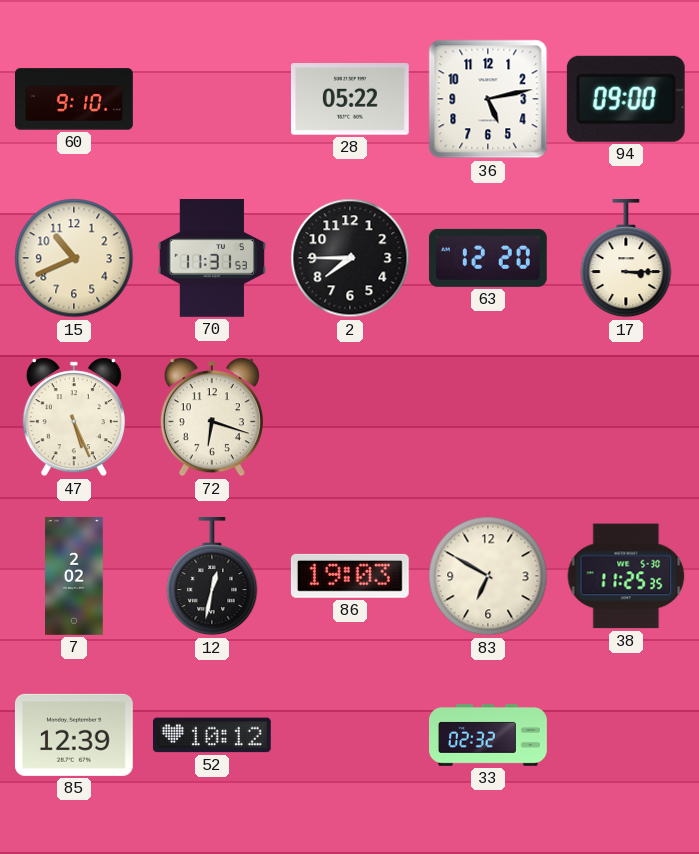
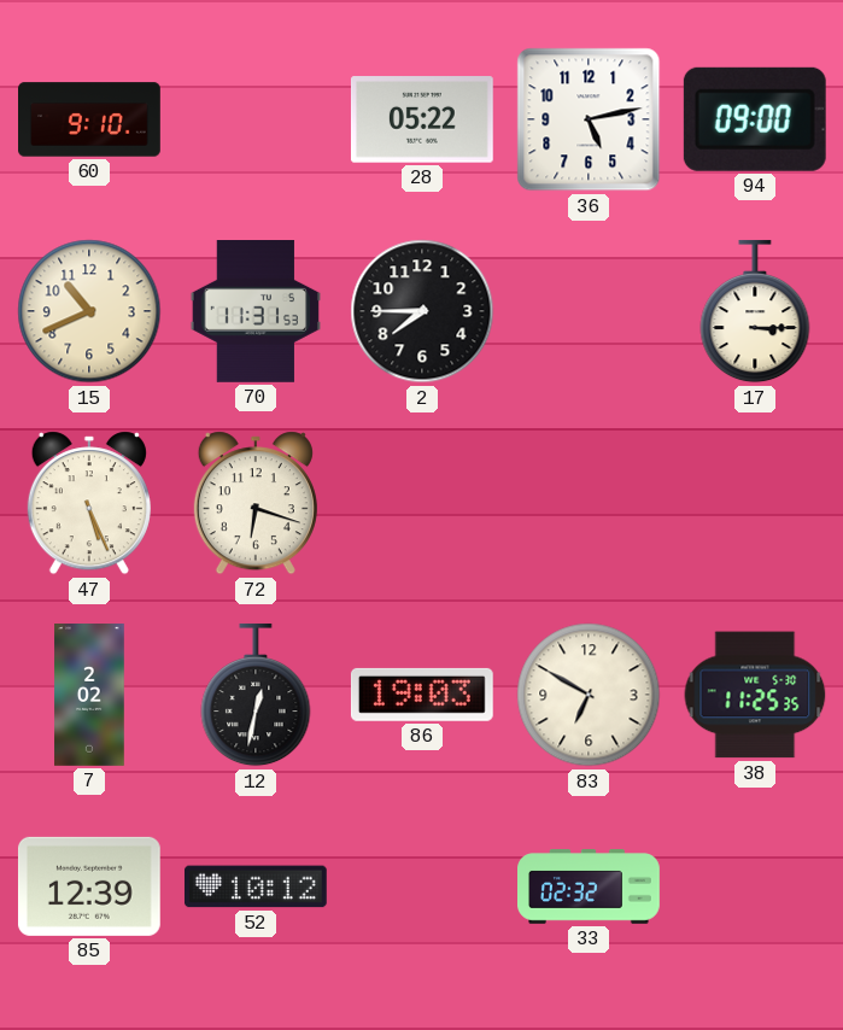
63: 12:20 -> none
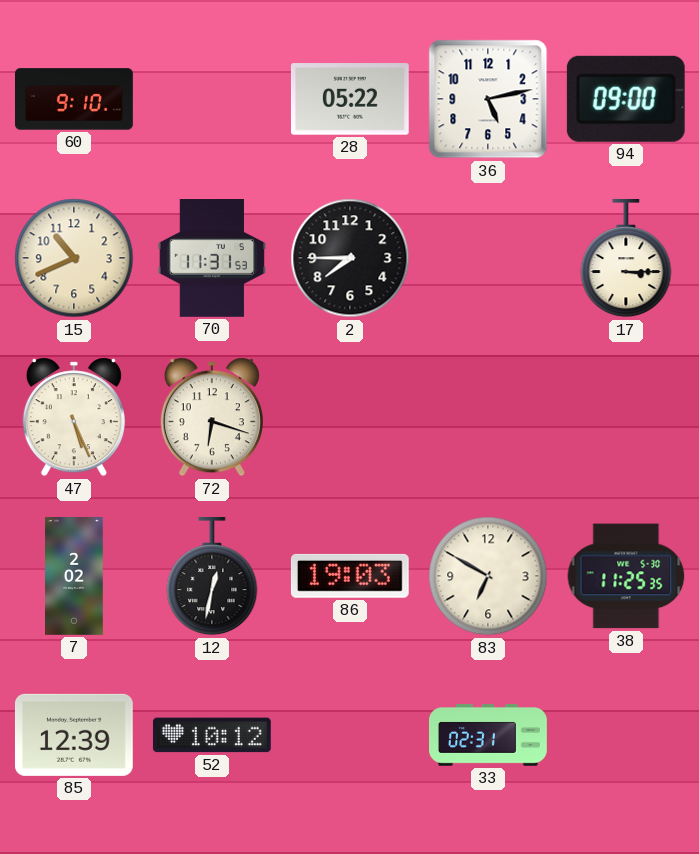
33: 02:32 -> 02:31
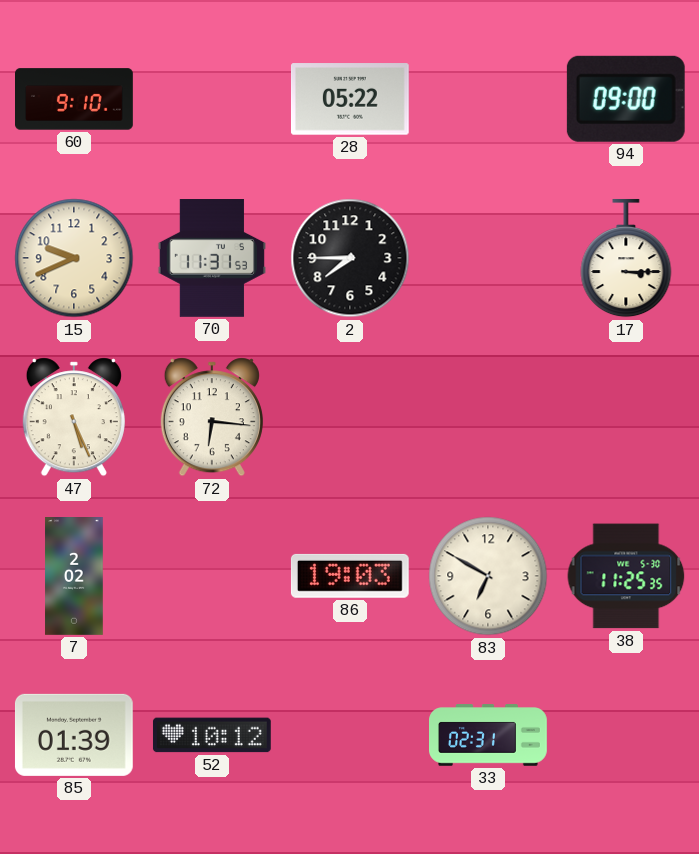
36: 5:13 -> none
15: 10:41 -> 9:41
72: 6:18 -> 6:16
12: 12:32 -> none
85: 12:39 -> 01:39
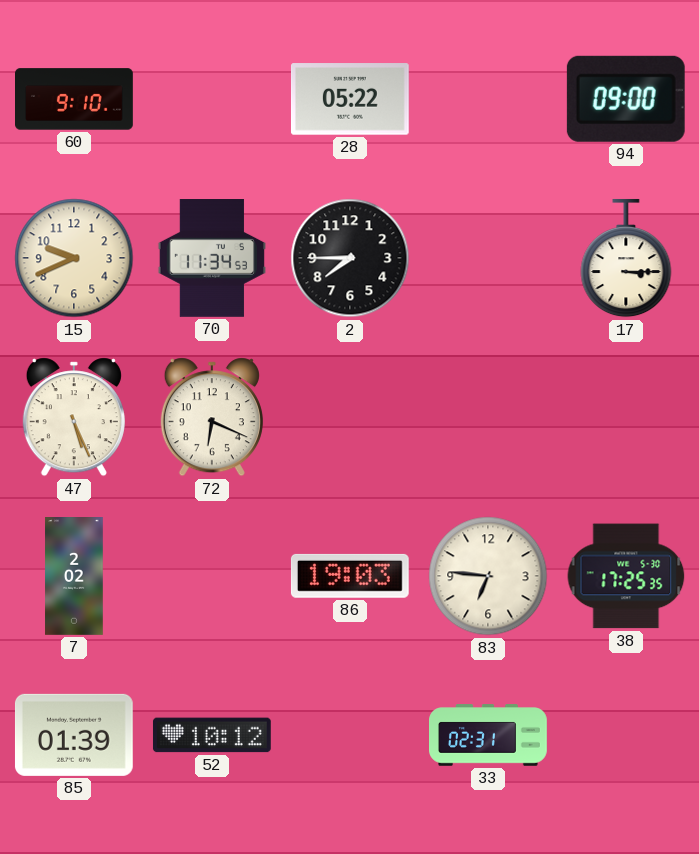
70: 11:31 -> 11:34
72: 6:16 -> 6:19
83: 6:50 -> 6:46
38: 11:25 -> 17:25
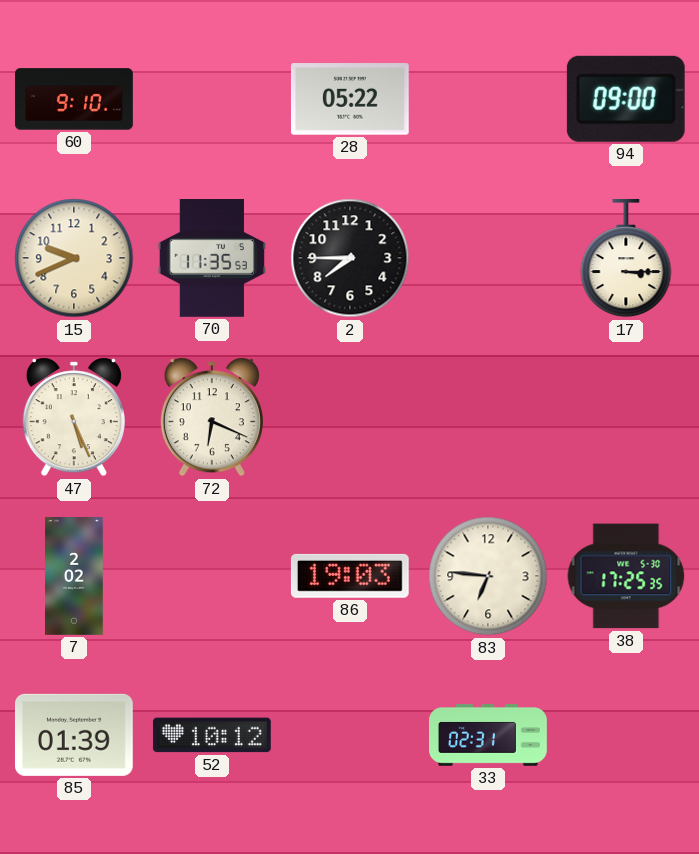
70: 11:34 -> 11:35
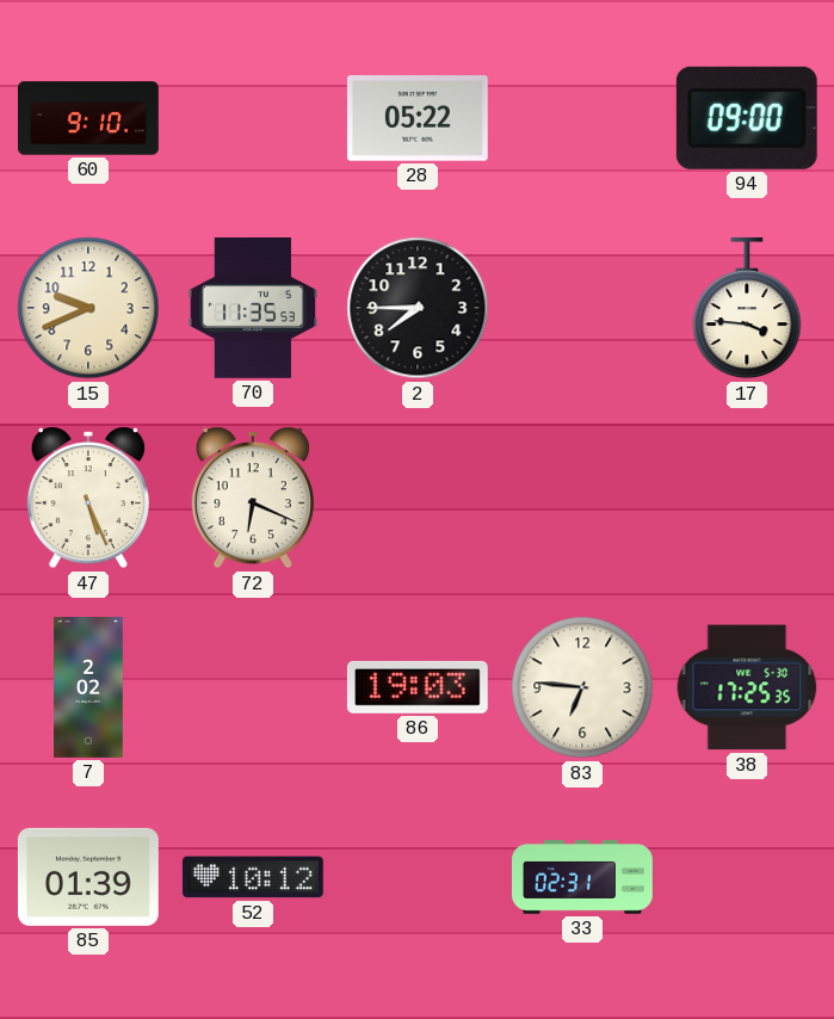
17: 3:15 -> 3:46
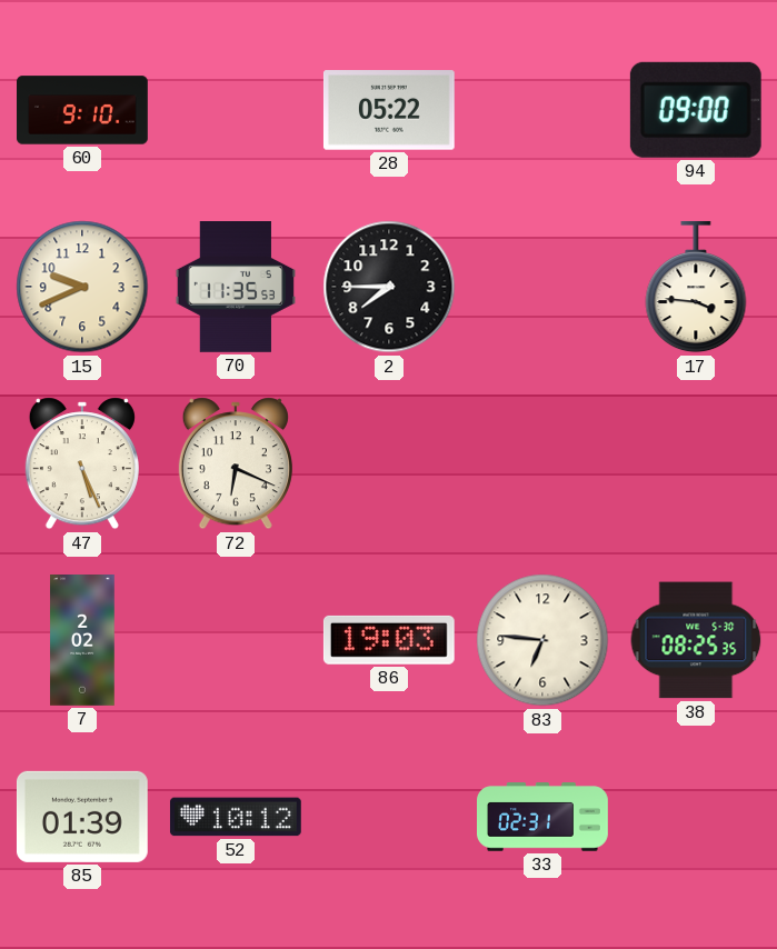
38: 17:25 -> 08:25
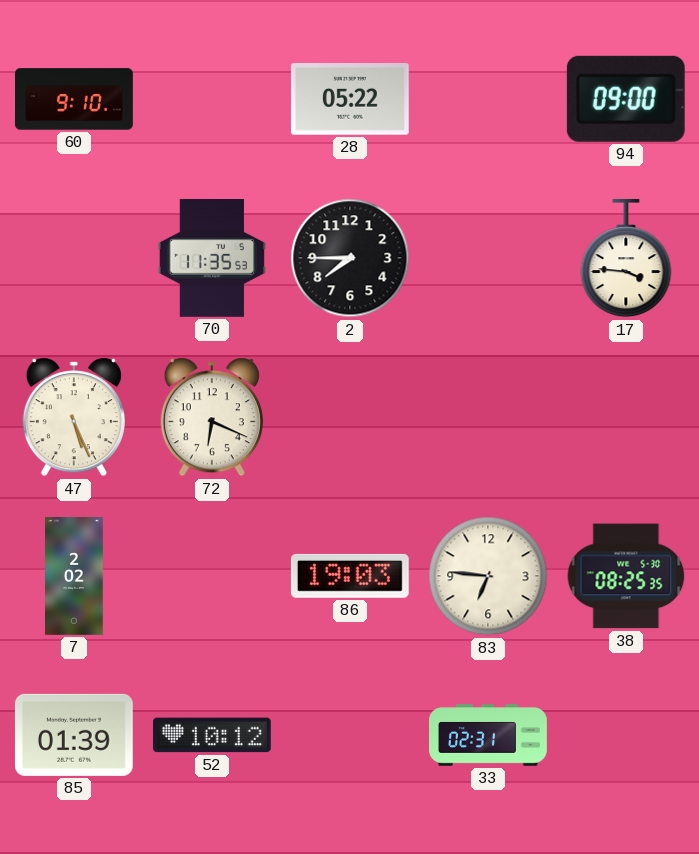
15: 9:41 -> none
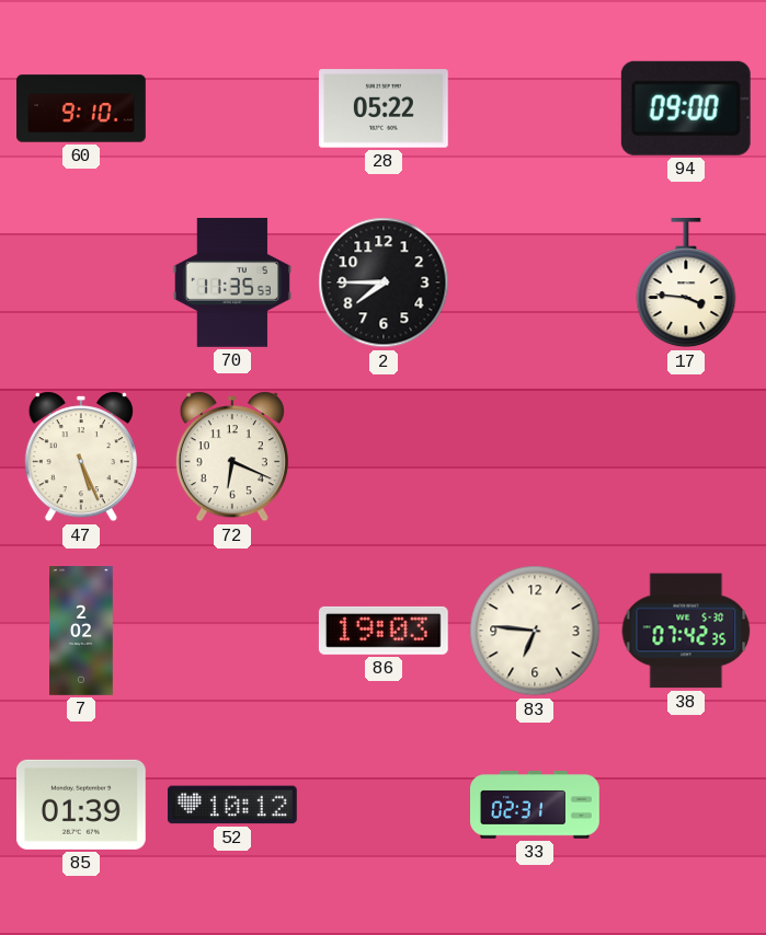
38: 08:25 -> 07:42
